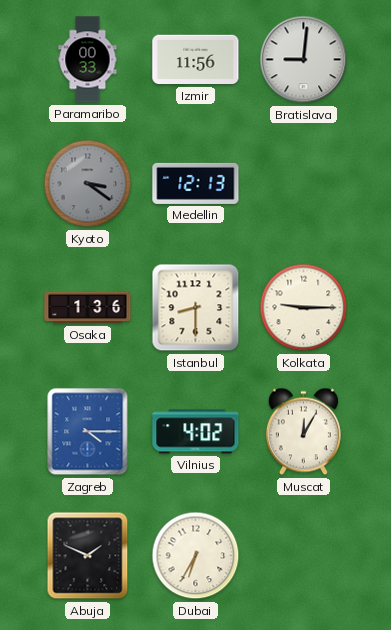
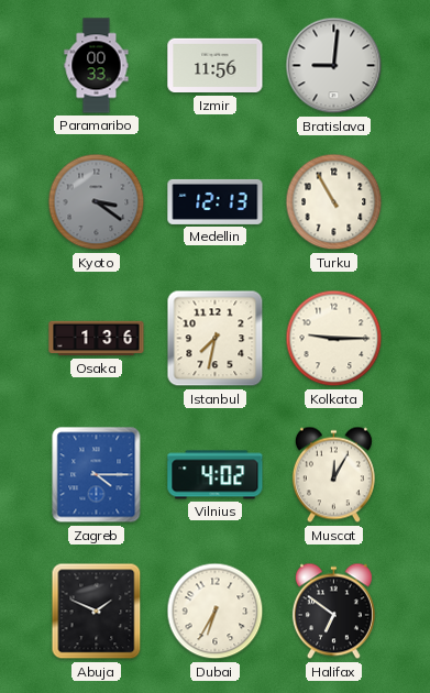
Turku: none -> 10:55
Istanbul: 8:30 -> 7:32
Halifax: none -> 6:51
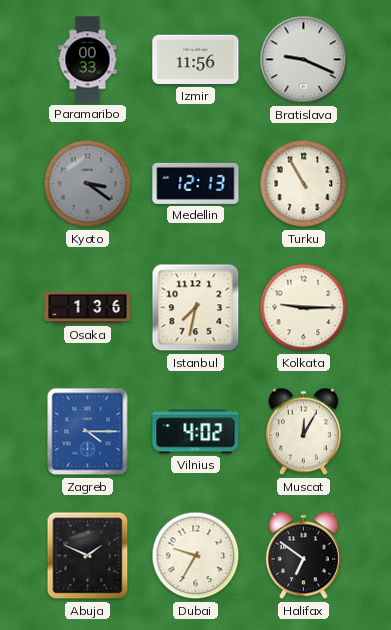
Bratislava: 9:01 -> 9:19
Dubai: 6:35 -> 9:35
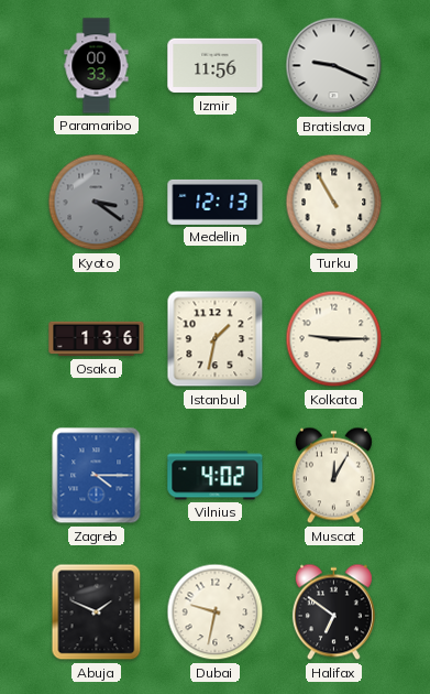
Istanbul: 7:32 -> 1:32
Dubai: 9:35 -> 9:32
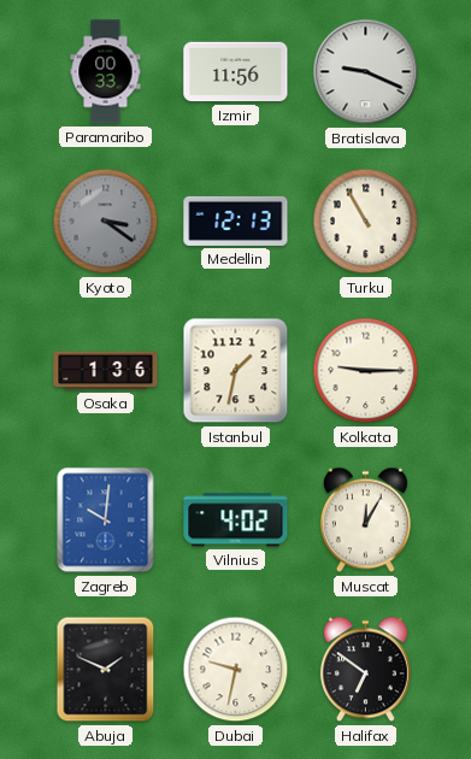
Zagreb: 4:15 -> 10:01
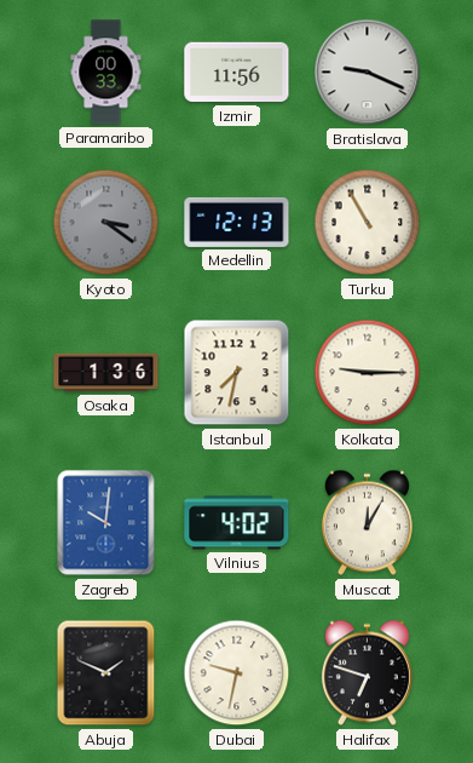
Istanbul: 1:32 -> 7:32
Halifax: 6:51 -> 6:48
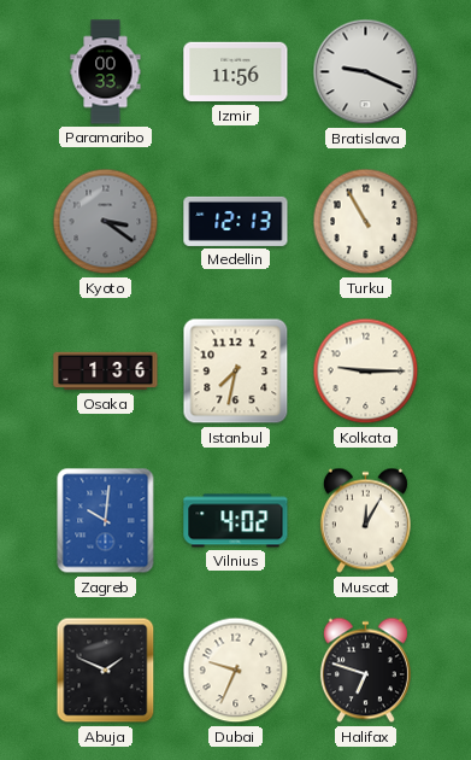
Dubai: 9:32 -> 9:34
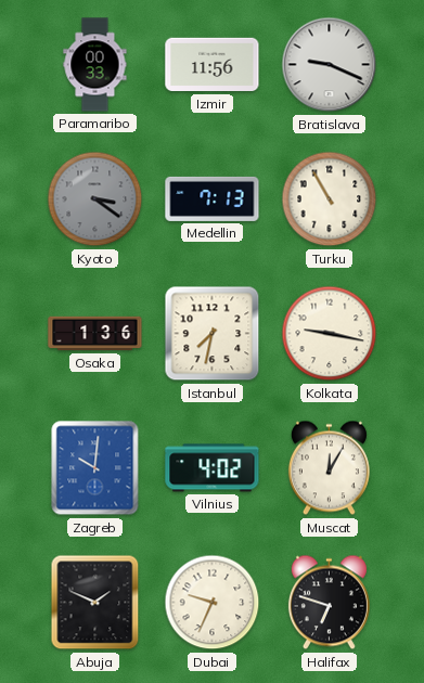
Medellin: 12:13 -> 7:13
Kolkata: 9:15 -> 9:17
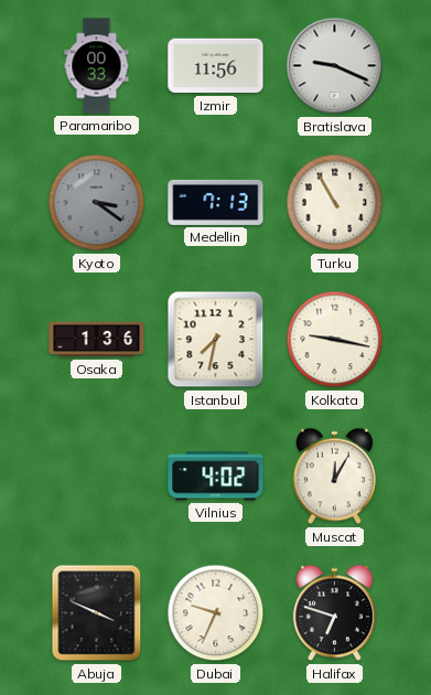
Zagreb: 10:01 -> none
Abuja: 1:49 -> 3:49
